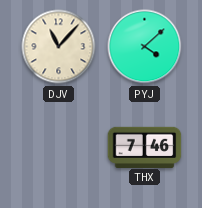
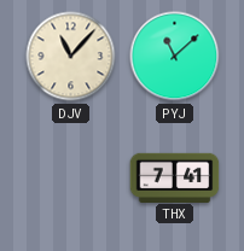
PYJ: 4:08 -> 11:08
THX: 7:46 -> 7:41
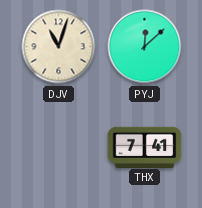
DJV: 11:07 -> 11:03
PYJ: 11:08 -> 12:08
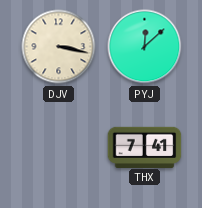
DJV: 11:03 -> 3:17
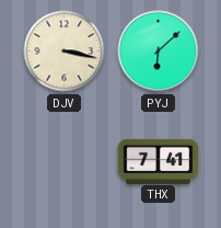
PYJ: 12:08 -> 6:08
